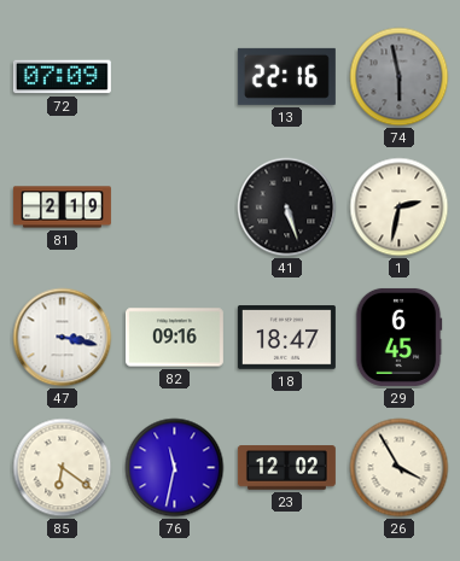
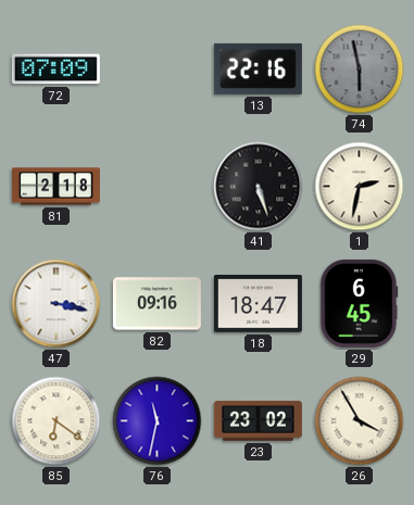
81: 2:19 -> 2:18
23: 12:02 -> 23:02
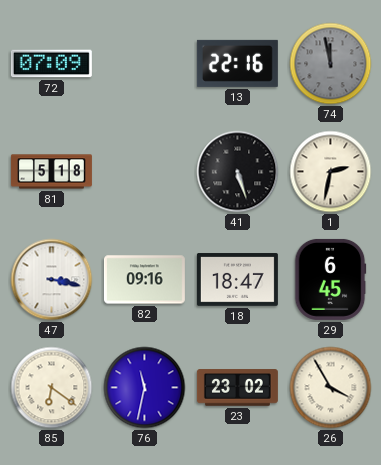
74: 5:58 -> 11:58
81: 2:18 -> 5:18
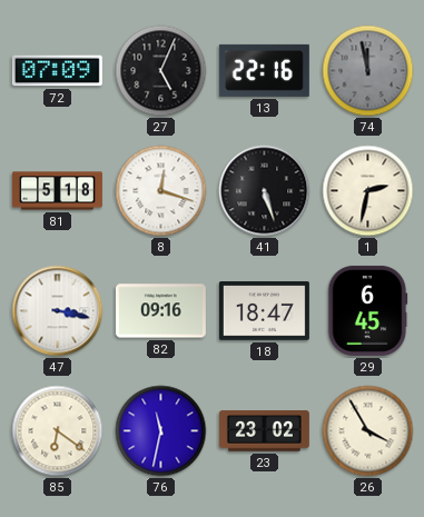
27: none -> 5:04
8: none -> 12:18
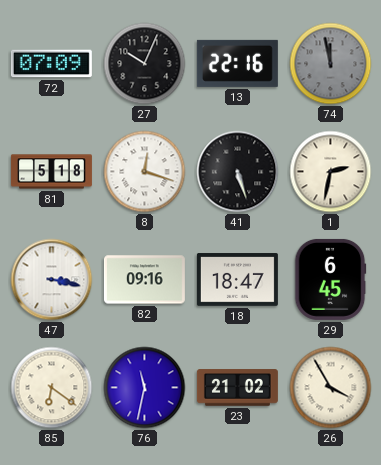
27: 5:04 -> 10:04
23: 23:02 -> 21:02
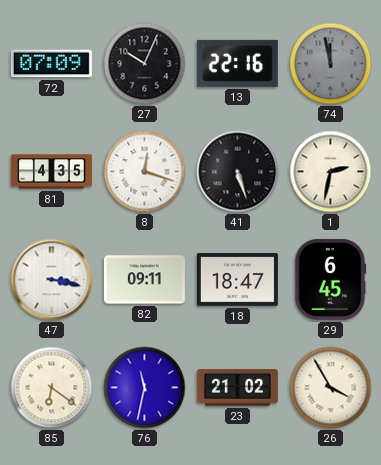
81: 5:18 -> 4:35
82: 09:16 -> 09:11
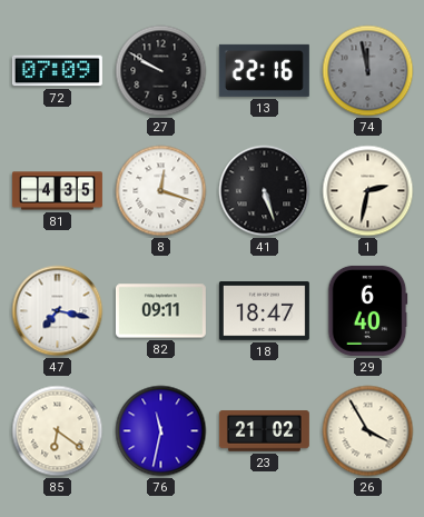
27: 10:04 -> 9:50
47: 3:17 -> 7:17
29: 6:45 -> 6:40
